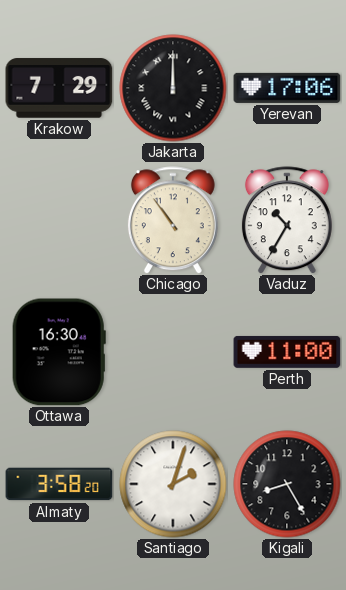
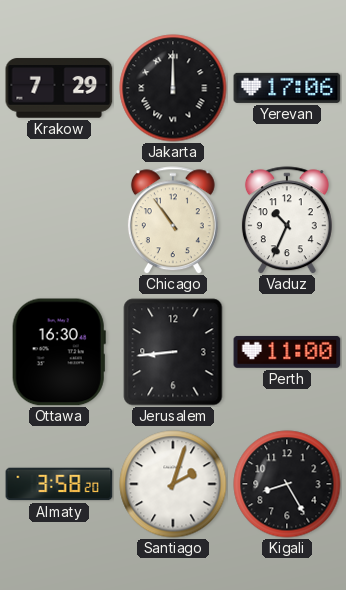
Vaduz: 10:35 -> 10:34
Jerusalem: none -> 8:44
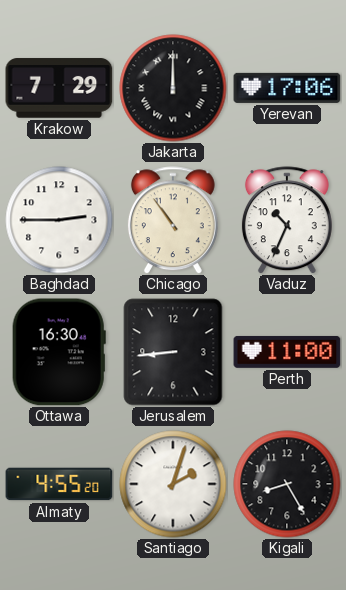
Baghdad: none -> 2:45
Almaty: 3:58 -> 4:55
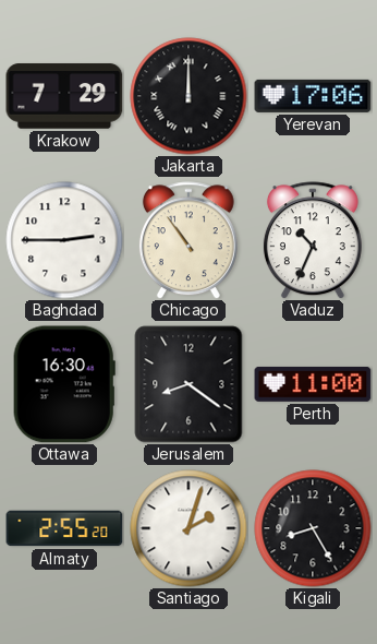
Jerusalem: 8:44 -> 8:21
Almaty: 4:55 -> 2:55
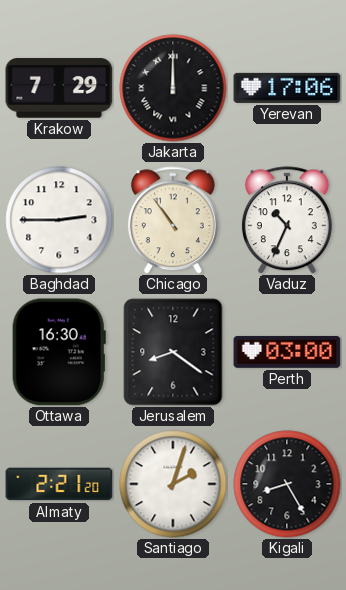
Perth: 11:00 -> 03:00
Almaty: 2:55 -> 2:21
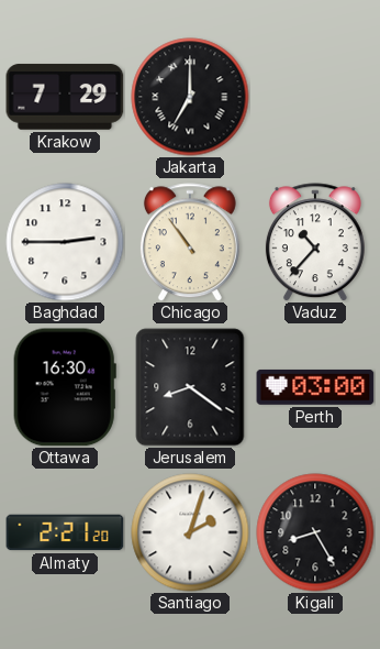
Jakarta: 12:00 -> 7:00
Yerevan: 17:06 -> none
Vaduz: 10:34 -> 10:37
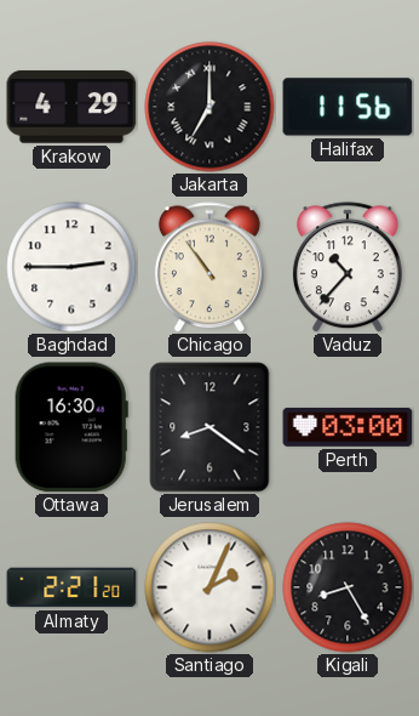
Krakow: 7:29 -> 4:29
Halifax: none -> 11:56
Santiago: 2:03 -> 2:04
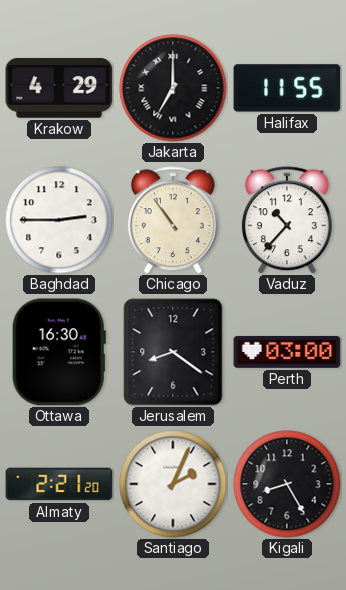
Halifax: 11:56 -> 11:55
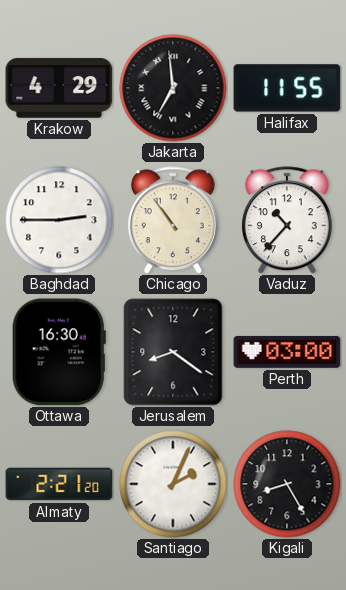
Jakarta: 7:00 -> 6:59
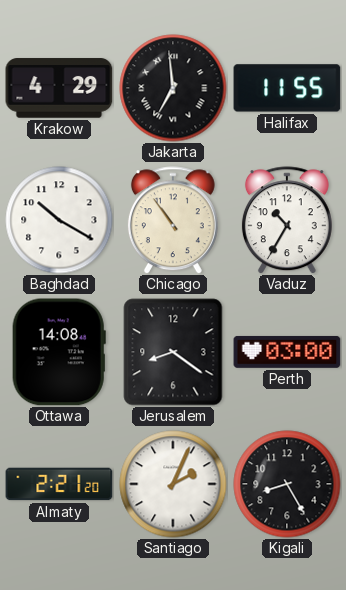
Baghdad: 2:45 -> 10:20
Vaduz: 10:37 -> 10:35
Ottawa: 16:30 -> 14:08
